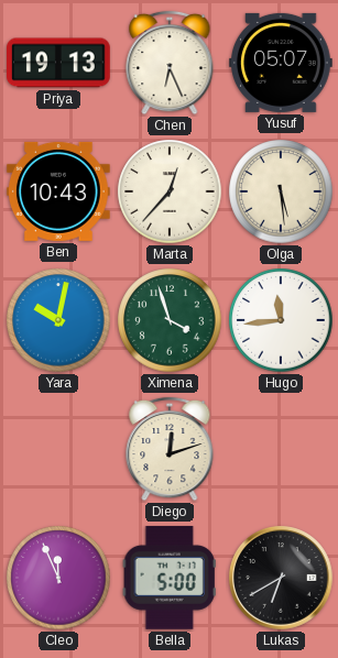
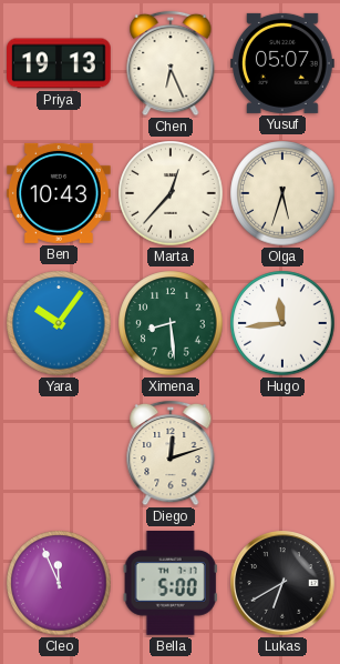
Olga: 5:29 -> 5:33
Yara: 10:02 -> 10:06
Ximena: 3:57 -> 8:29
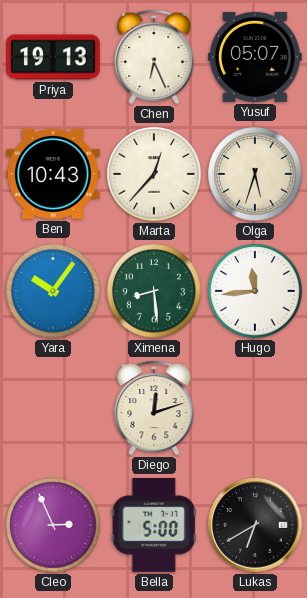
Cleo: 11:56 -> 2:56
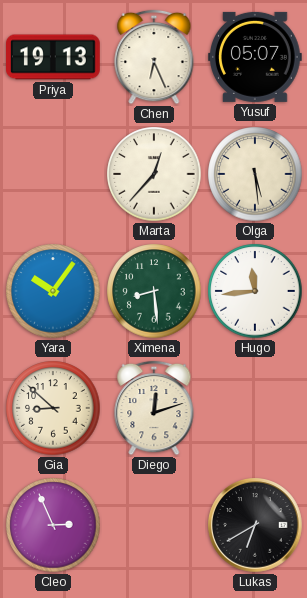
Ben: 10:43 -> none
Olga: 5:33 -> 5:29
Gia: none -> 8:52
Bella: 5:00 -> none
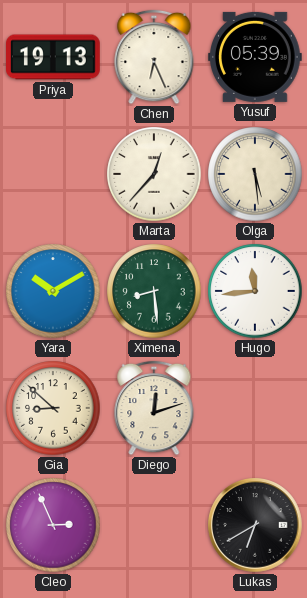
Yusuf: 05:07 -> 05:39
Yara: 10:06 -> 10:10
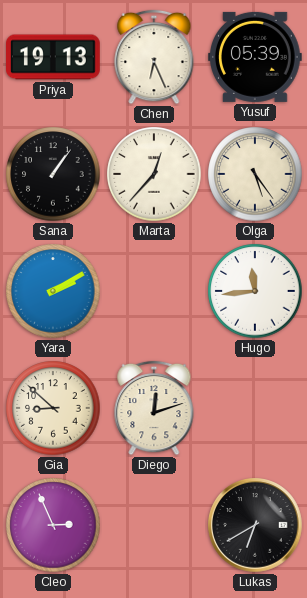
Sana: none -> 1:06
Olga: 5:29 -> 5:24
Yara: 10:10 -> 2:10
Ximena: 8:29 -> none
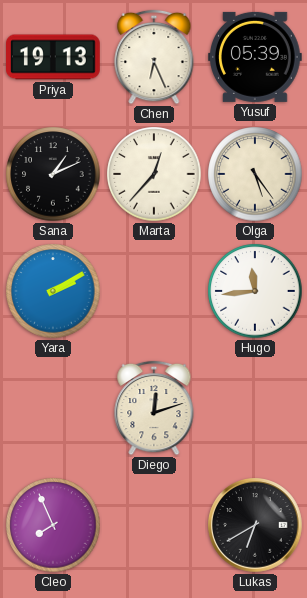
Sana: 1:06 -> 1:11
Gia: 8:52 -> none
Cleo: 2:56 -> 7:56
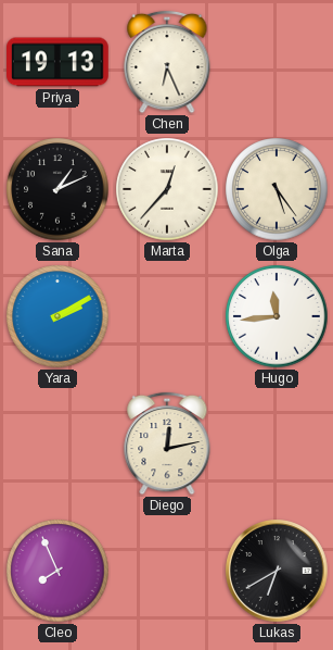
Yusuf: 05:39 -> none
Diego: 12:12 -> 12:13
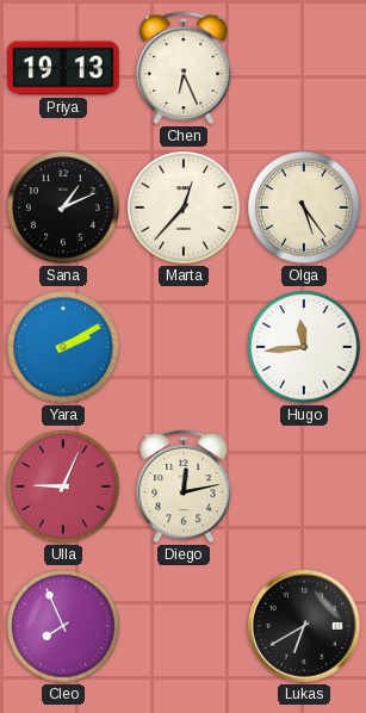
Ulla: none -> 9:04
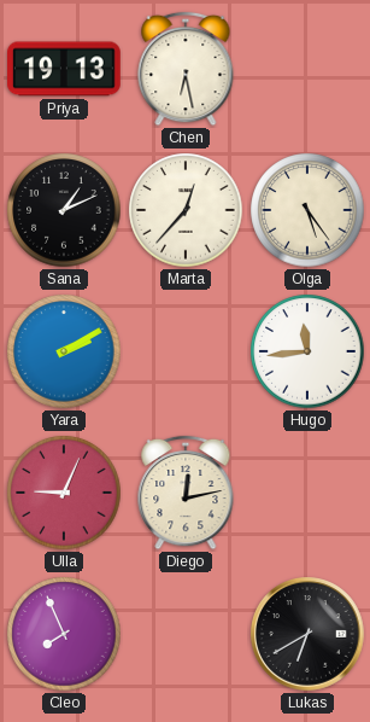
Chen: 6:26 -> 6:28
